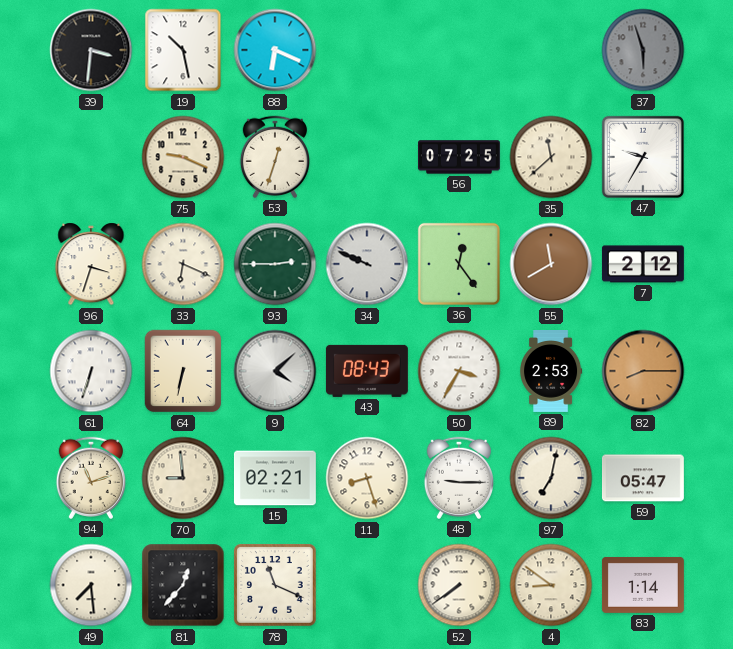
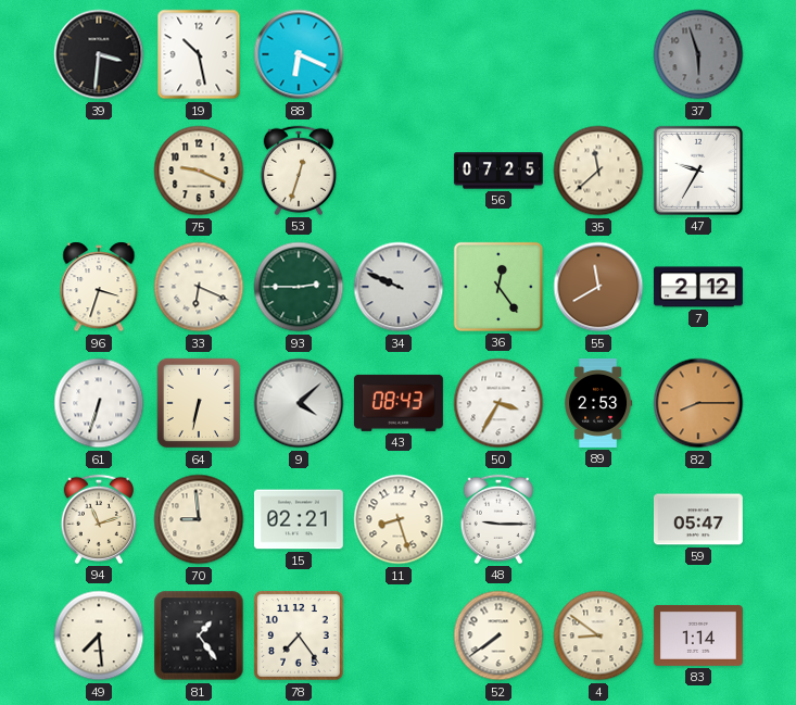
97: 7:02 -> none
81: 12:37 -> 1:24
78: 11:19 -> 7:24
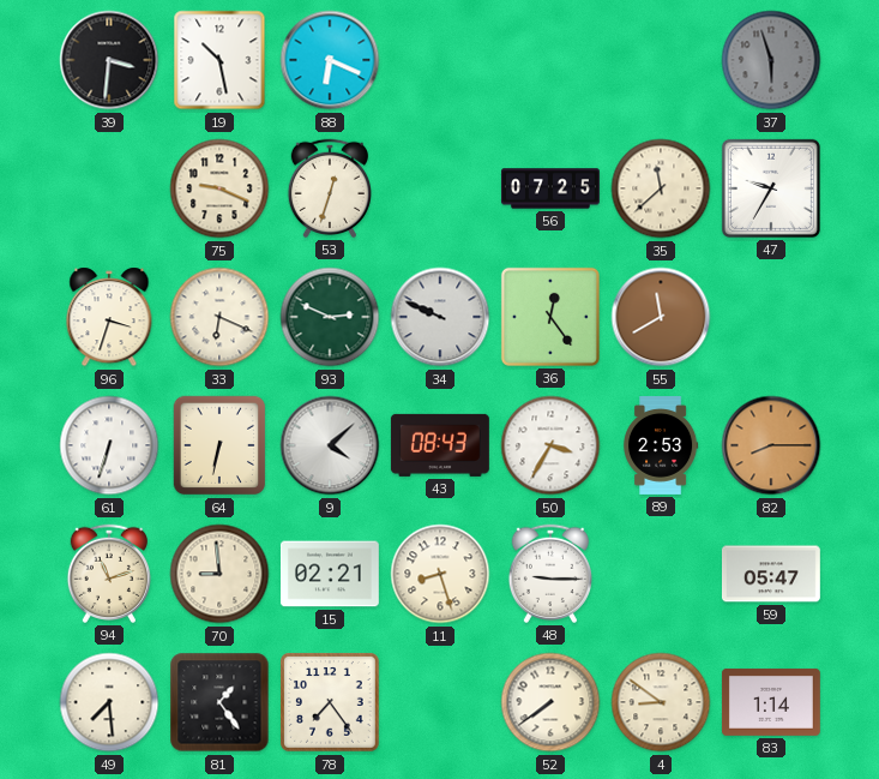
93: 2:45 -> 2:49
7: 2:12 -> none
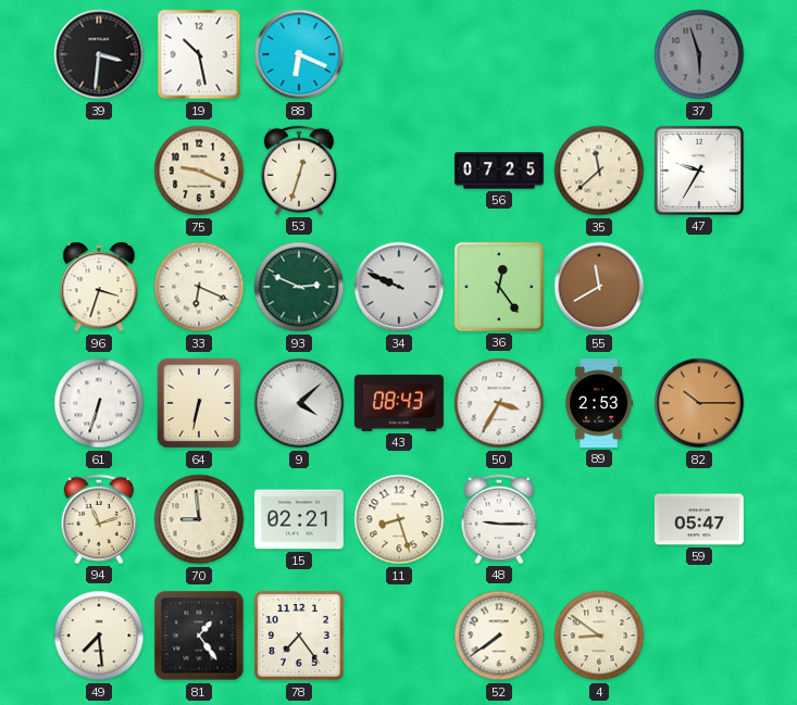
82: 8:15 -> 10:15
83: 1:14 -> none
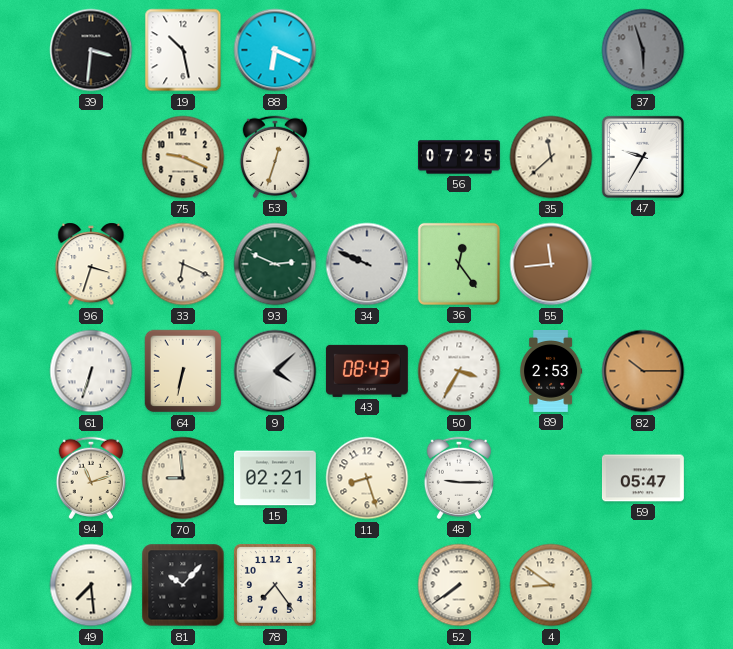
55: 11:40 -> 11:44
81: 1:24 -> 10:07
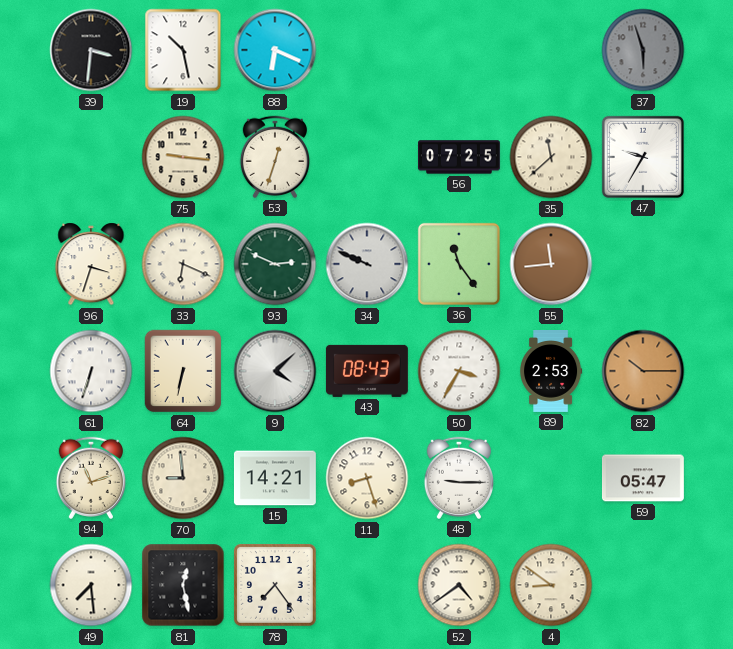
75: 9:19 -> 9:16
36: 12:24 -> 11:24
15: 02:21 -> 14:21
81: 10:07 -> 12:28
52: 7:39 -> 4:39
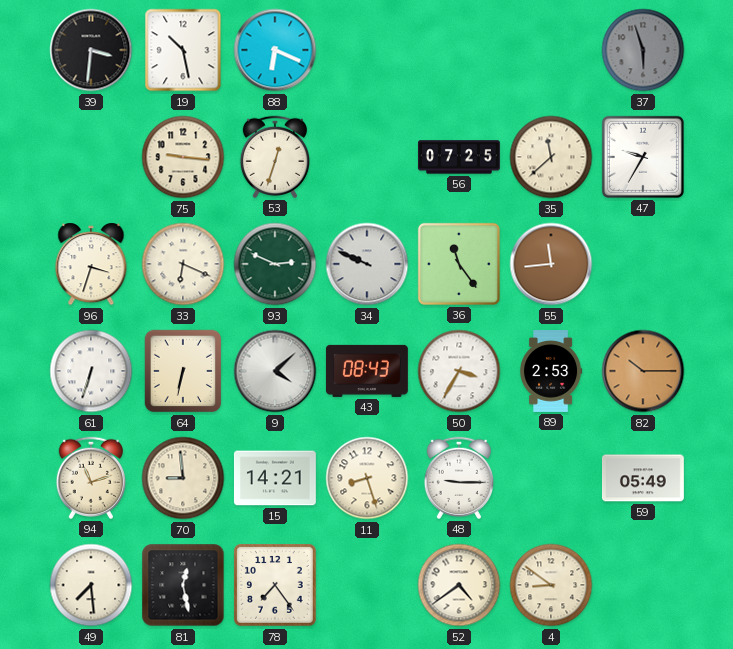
59: 05:47 -> 05:49
